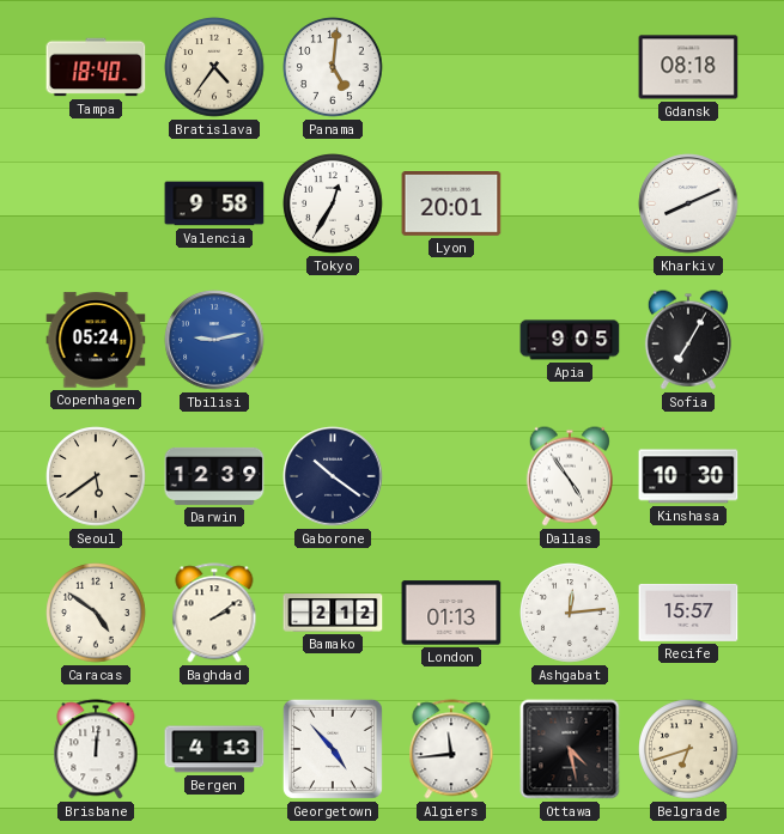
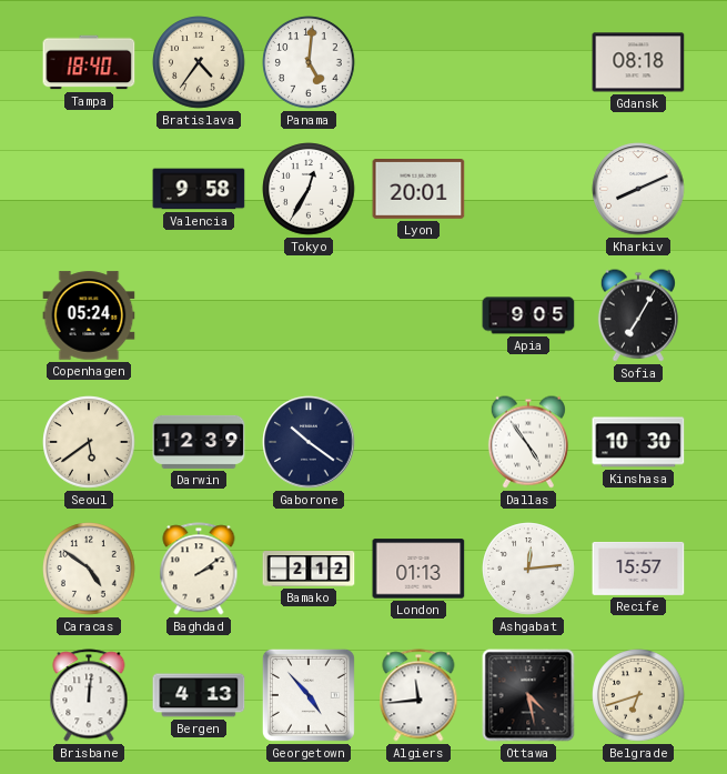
Tbilisi: 9:13 -> none
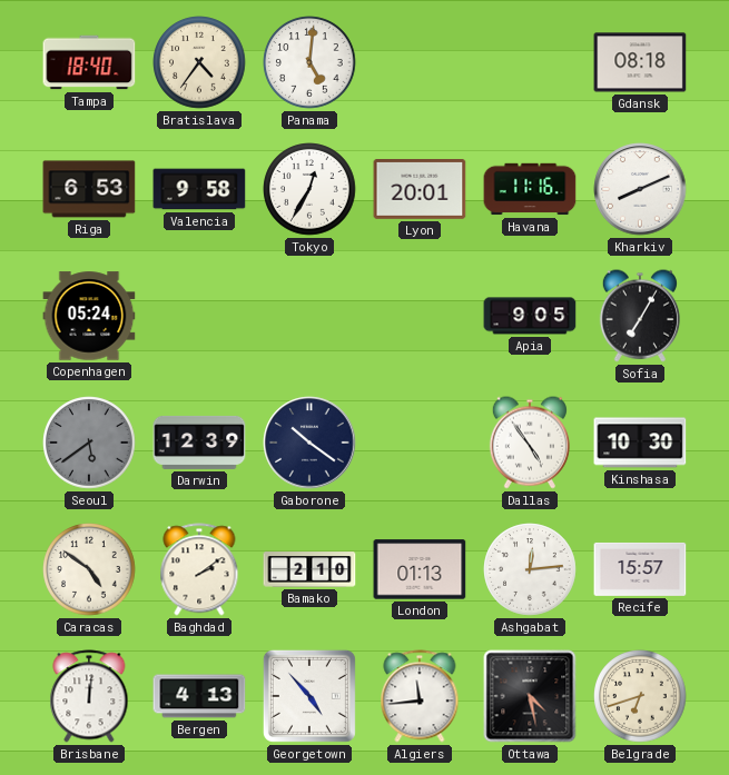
Riga: none -> 6:53
Havana: none -> 11:16
Seoul dial: cream -> grey
Bamako: 2:12 -> 2:10
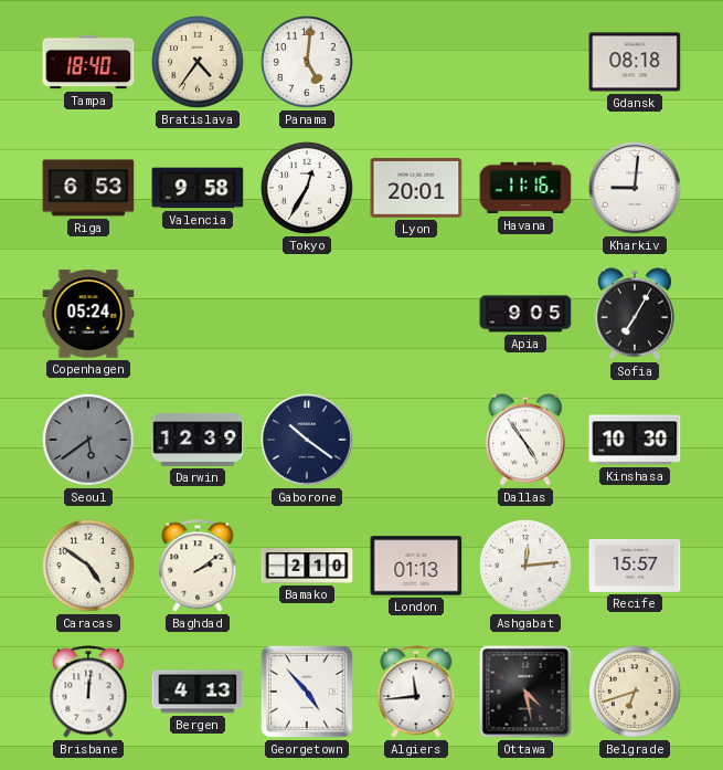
Kharkiv: 8:11 -> 9:01
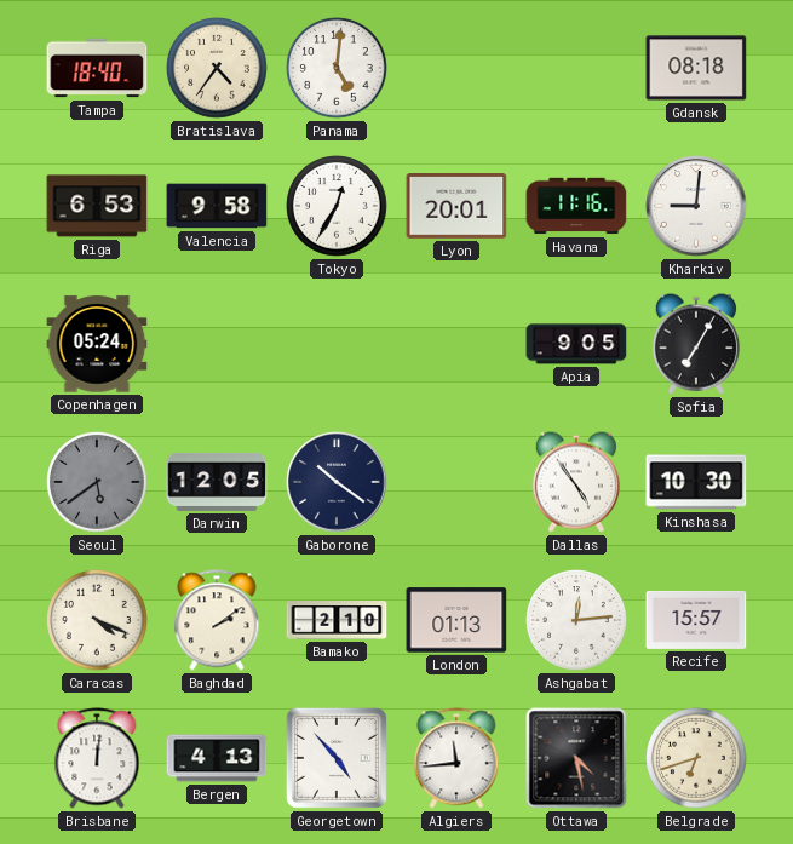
Darwin: 12:39 -> 12:05
Caracas: 4:51 -> 4:19
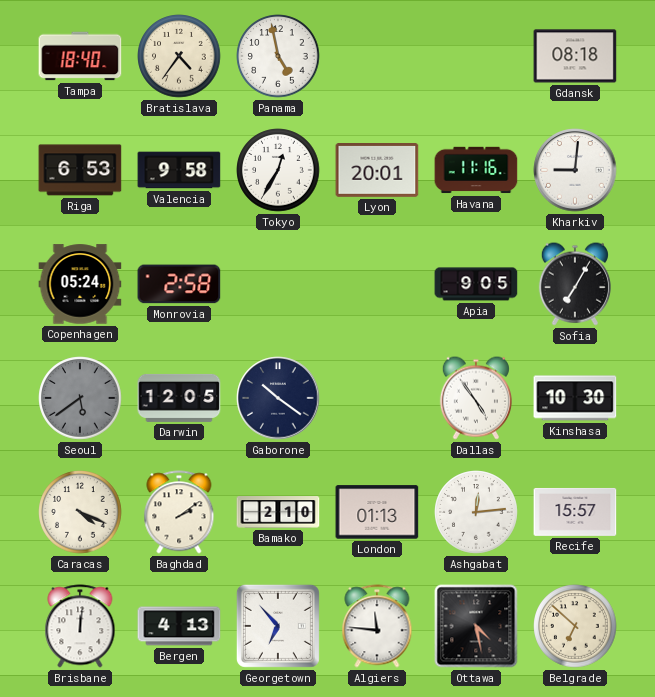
Panama: 5:01 -> 4:58
Monrovia: none -> 2:58
Georgetown: 4:53 -> 6:53
Algiers: 11:44 -> 11:46
Belgrade: 6:42 -> 6:52
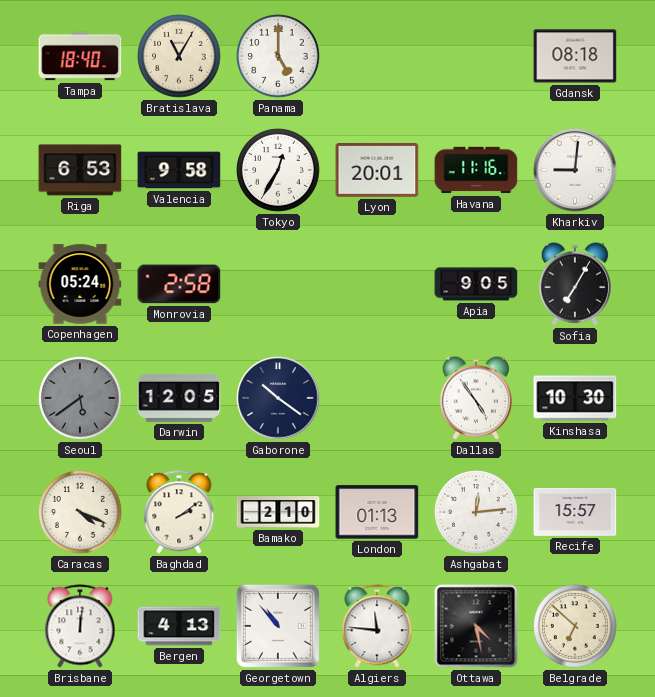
Bratislava: 4:36 -> 11:05
Panama: 4:58 -> 5:00
Georgetown: 6:53 -> 10:53
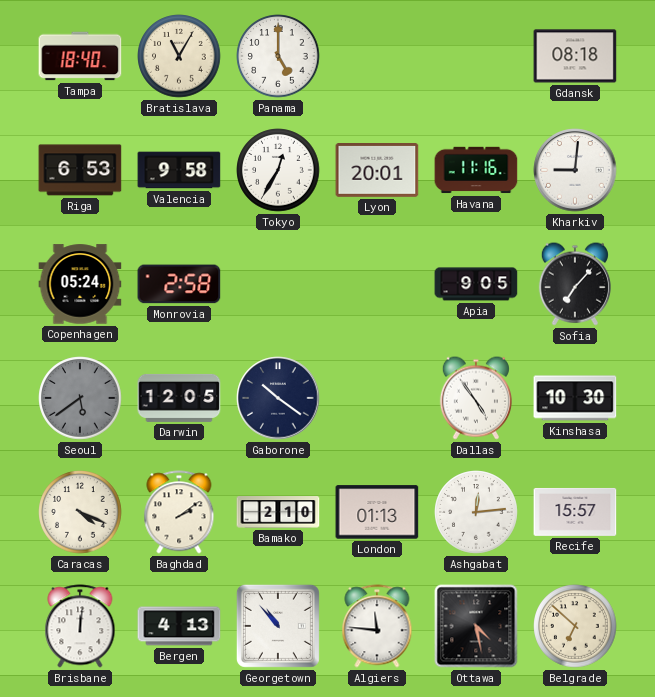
Sofia: 7:05 -> 7:07
